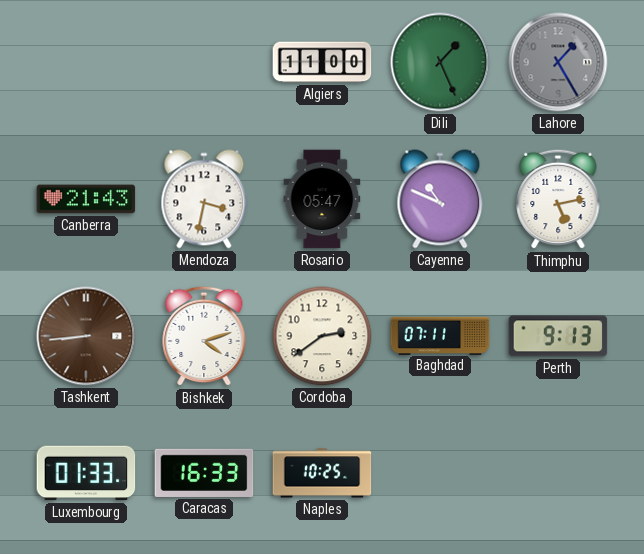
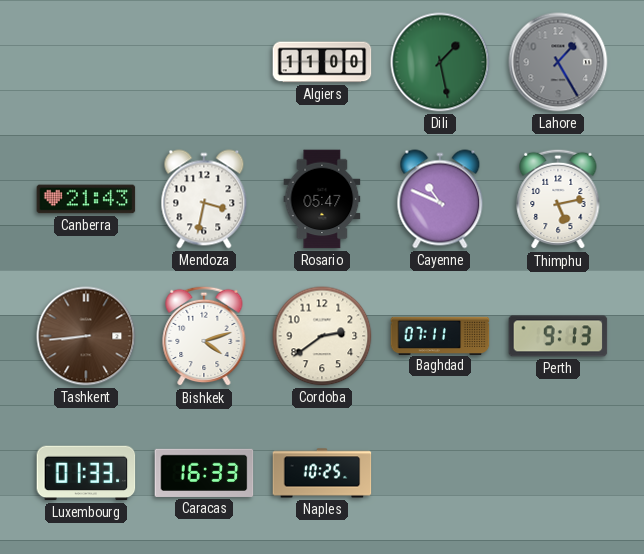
Dili: 1:26 -> 1:28
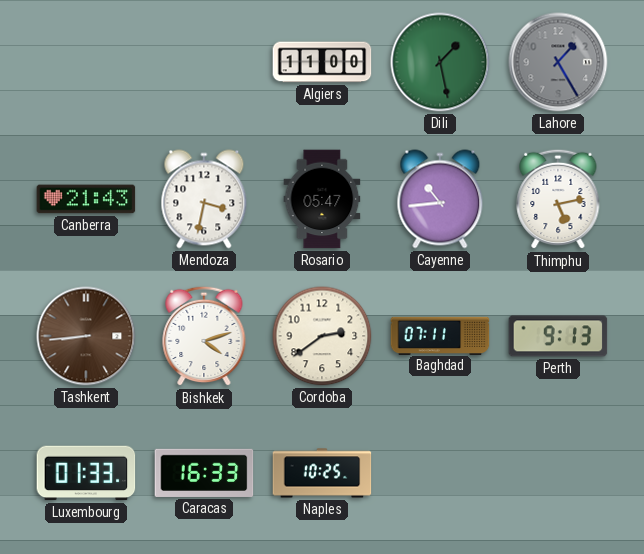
Cayenne: 10:49 -> 10:44
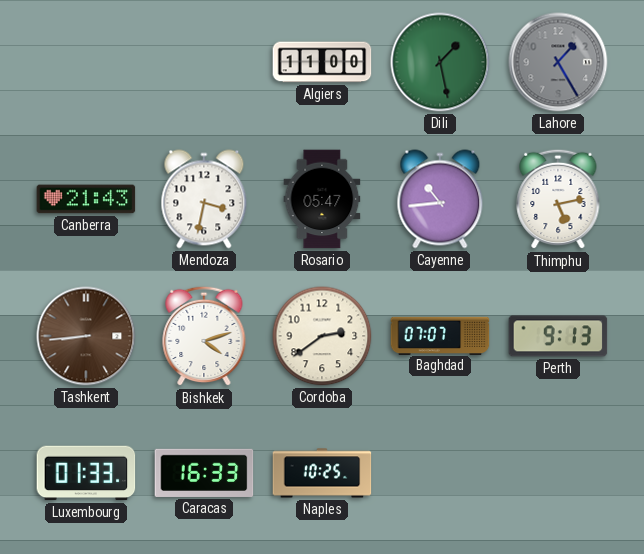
Baghdad: 07:11 -> 07:07
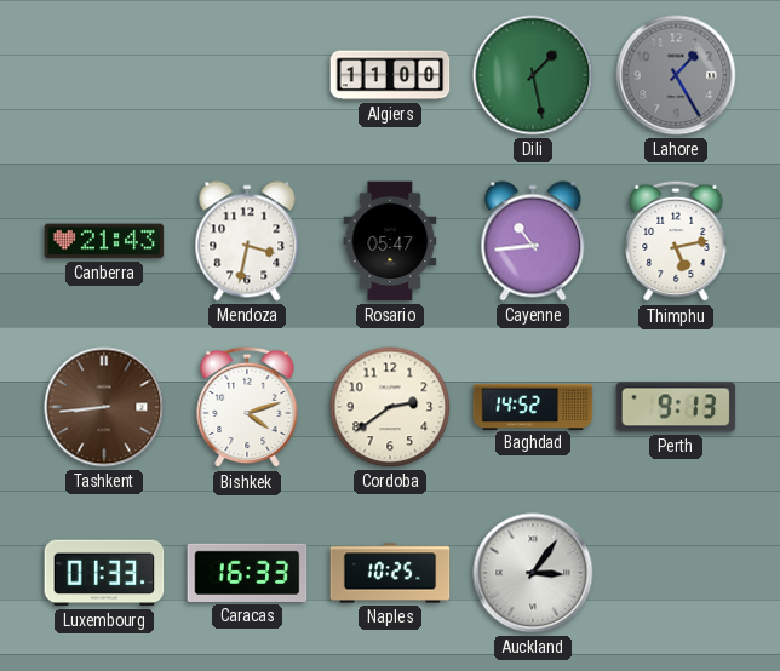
Baghdad: 07:07 -> 14:52
Auckland: none -> 3:06
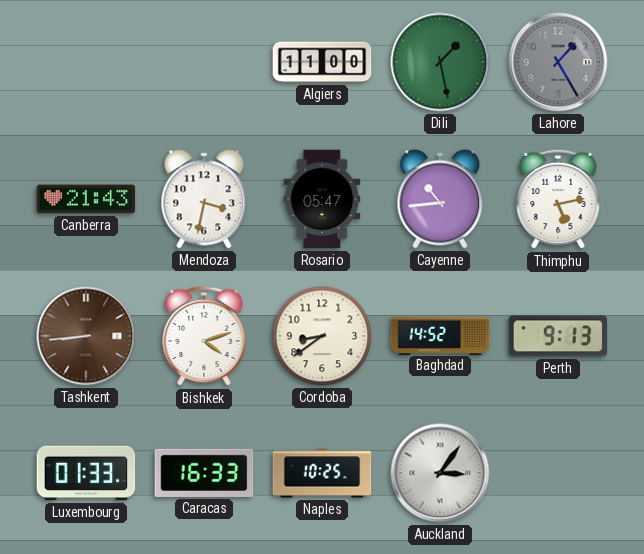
Cordoba: 2:39 -> 8:39
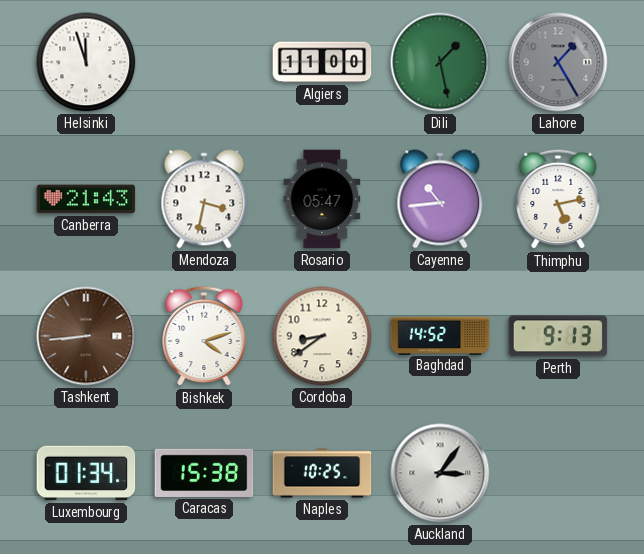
Helsinki: none -> 11:57
Luxembourg: 01:33 -> 01:34
Caracas: 16:33 -> 15:38
